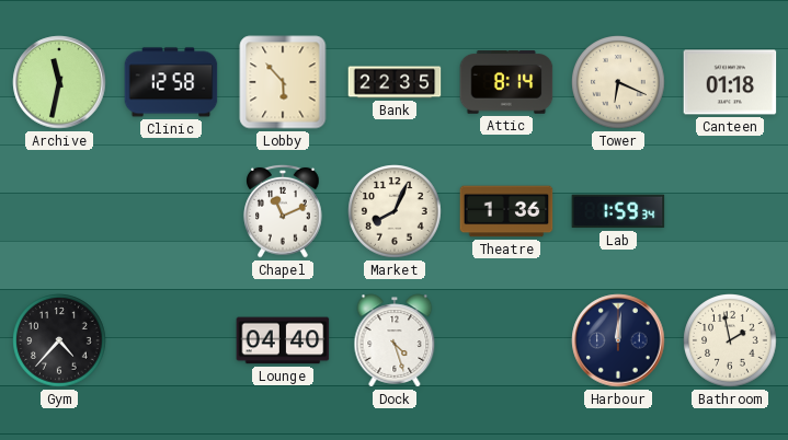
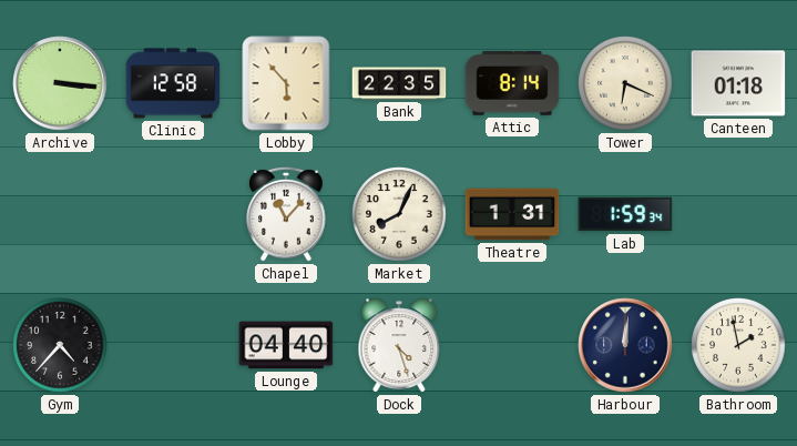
Archive: 11:32 -> 3:16
Chapel: 11:11 -> 11:07
Theatre: 1:36 -> 1:31
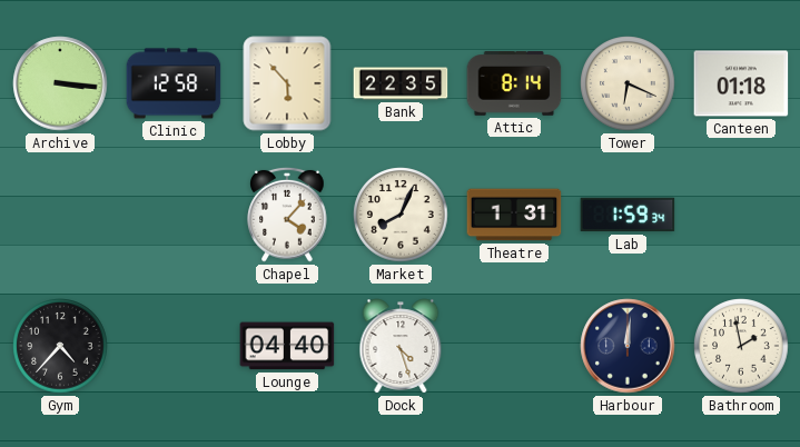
Chapel: 11:07 -> 4:07
